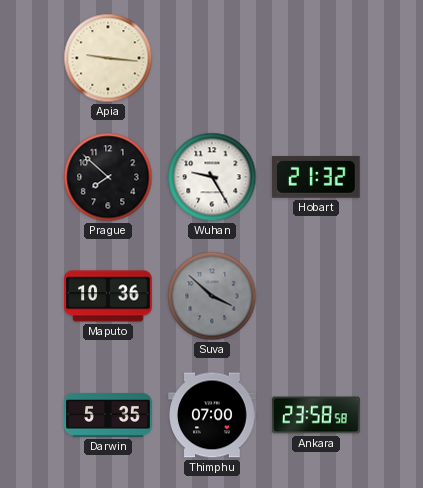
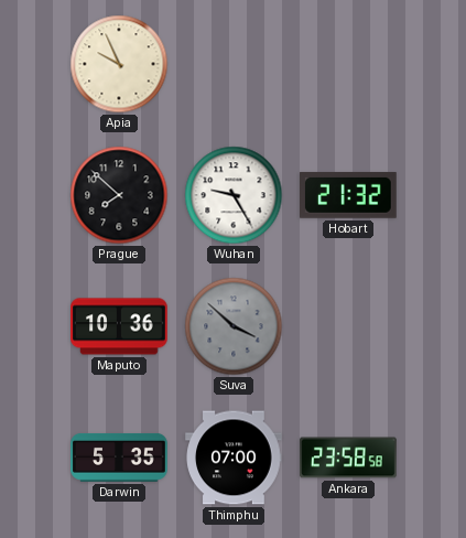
Apia: 9:16 -> 9:56
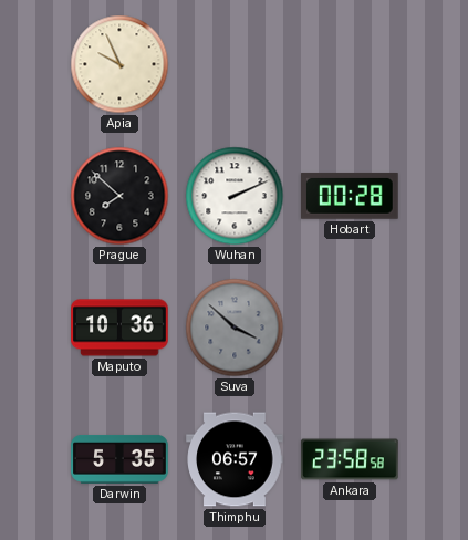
Wuhan: 9:25 -> 2:11
Hobart: 21:32 -> 00:28
Thimphu: 07:00 -> 06:57
